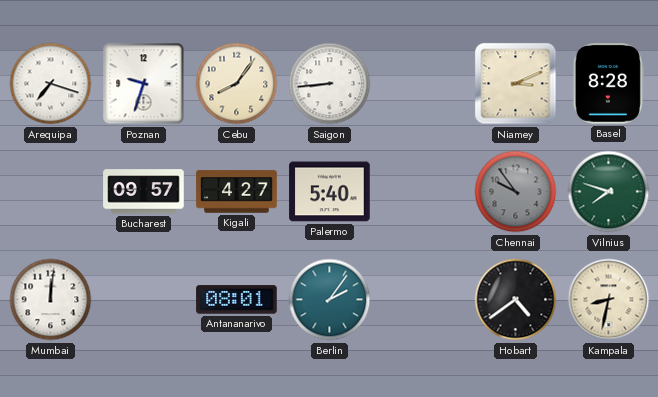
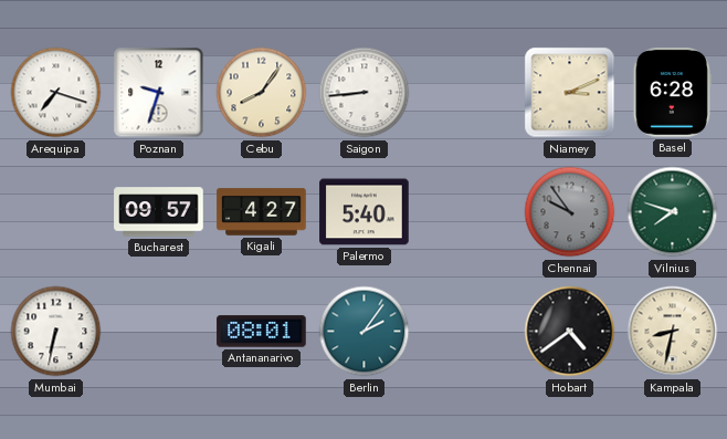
Basel: 8:28 -> 6:28
Mumbai: 12:01 -> 6:32
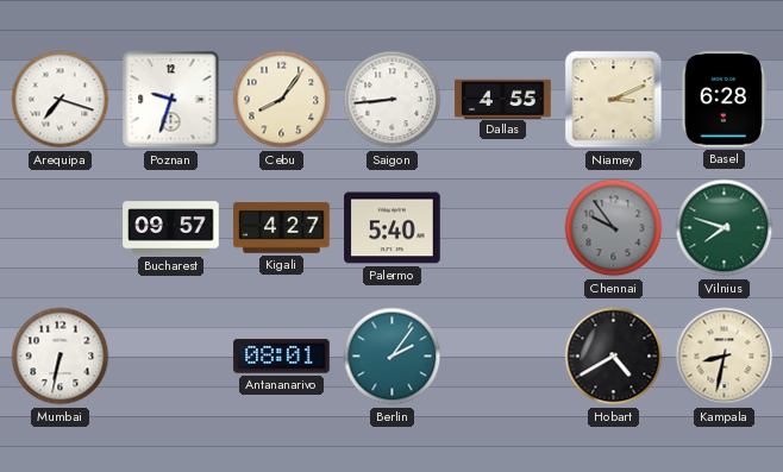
Dallas: none -> 4:55
Hobart: 4:39 -> 4:40
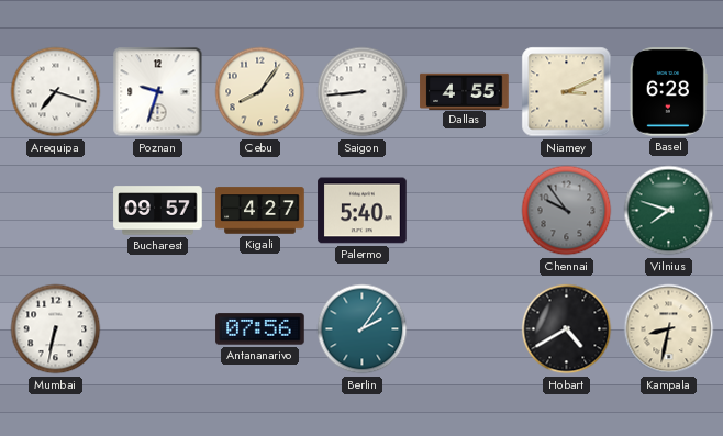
Antananarivo: 08:01 -> 07:56
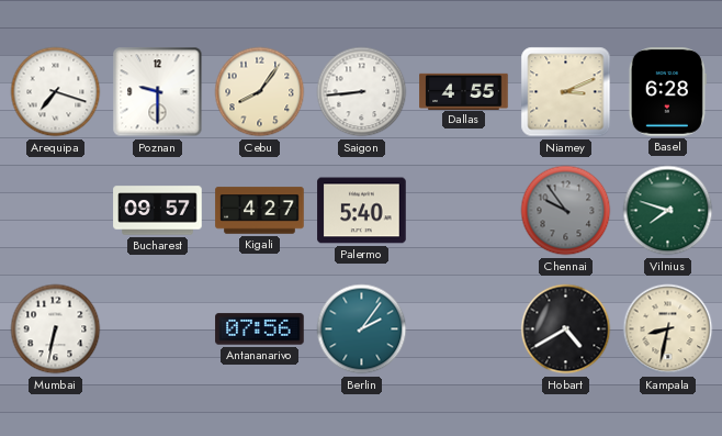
Poznan: 9:33 -> 9:30
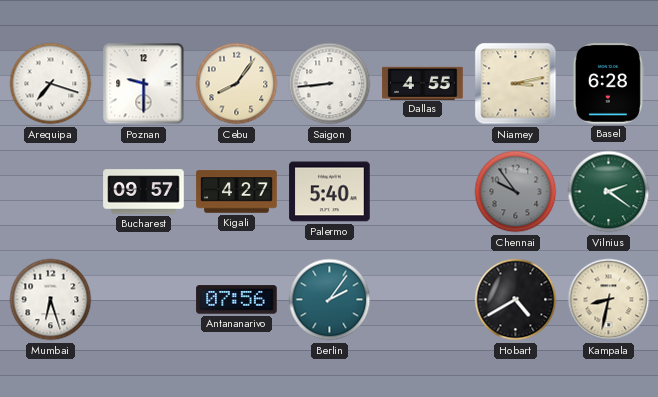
Niamey: 3:11 -> 3:13
Vilnius: 7:48 -> 2:21
Mumbai: 6:32 -> 6:27
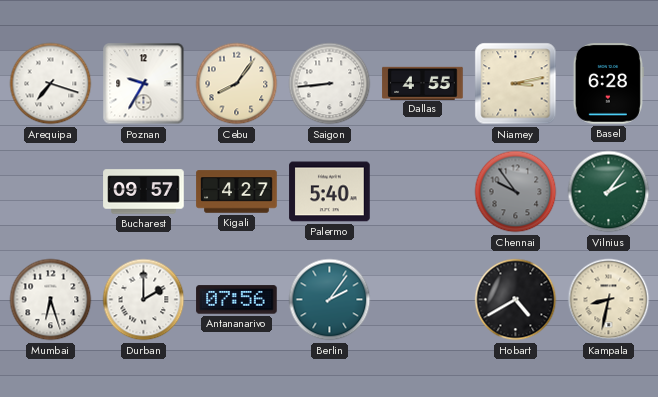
Poznan: 9:30 -> 9:35
Vilnius: 2:21 -> 2:06
Durban: none -> 2:00
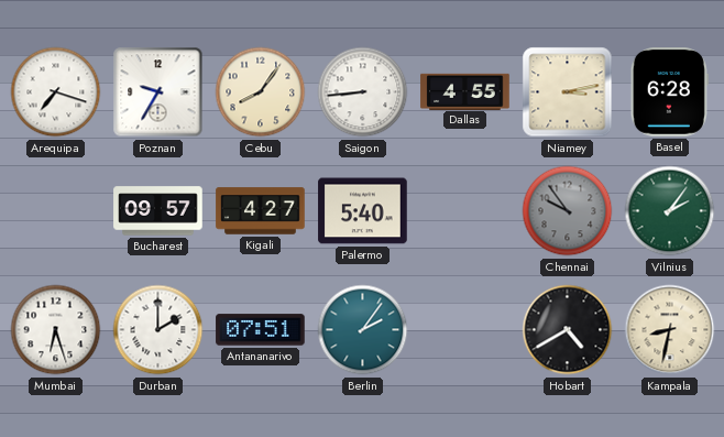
Antananarivo: 07:56 -> 07:51
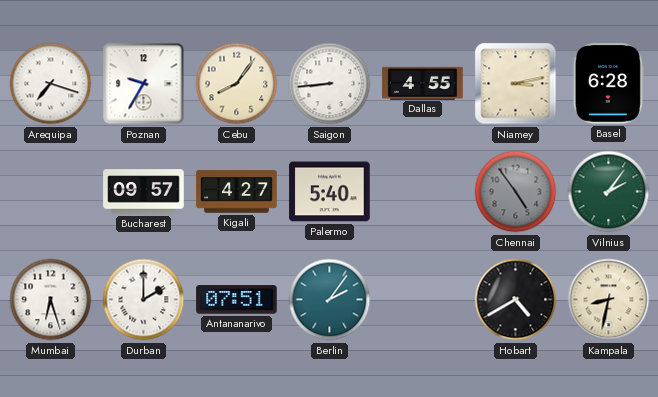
Chennai: 9:54 -> 4:54
